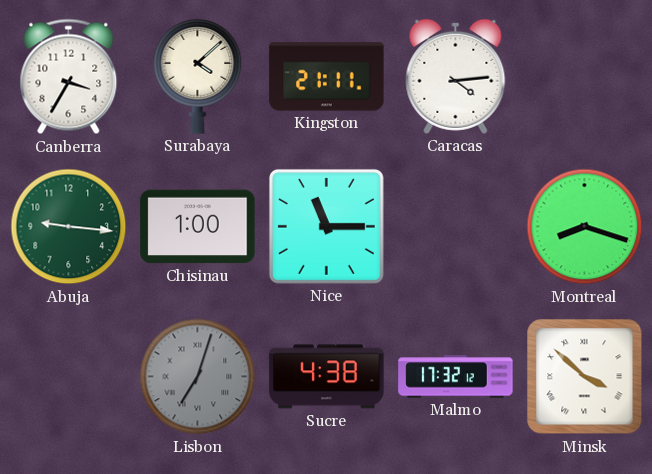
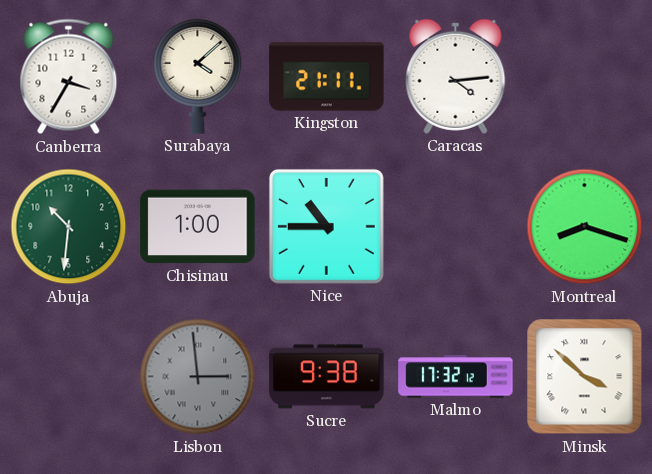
Abuja: 9:16 -> 10:31
Nice: 11:15 -> 10:45
Lisbon: 7:03 -> 2:59
Sucre: 4:38 -> 9:38
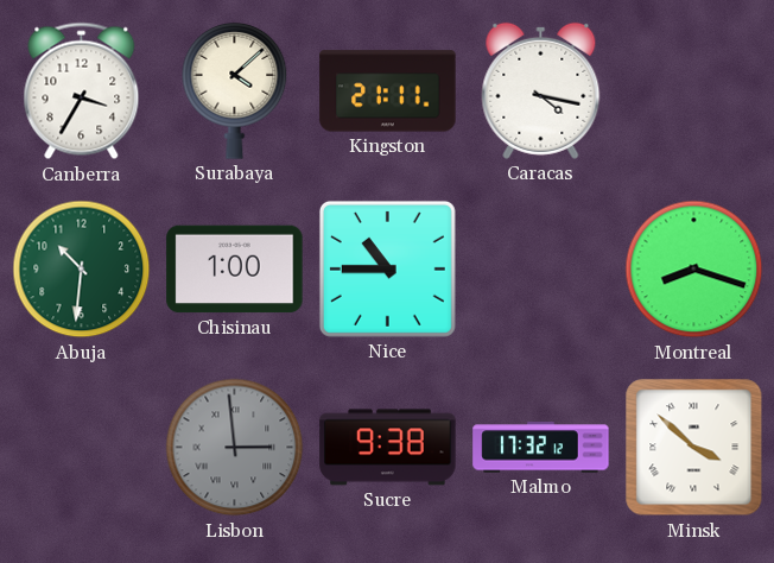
Caracas: 4:14 -> 4:17
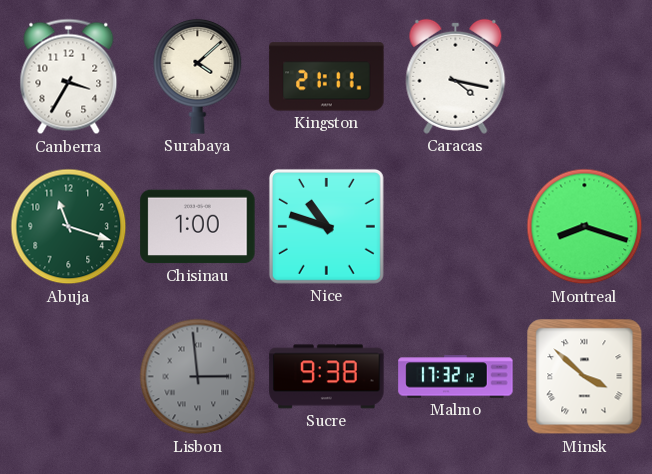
Abuja: 10:31 -> 11:18
Nice: 10:45 -> 10:48
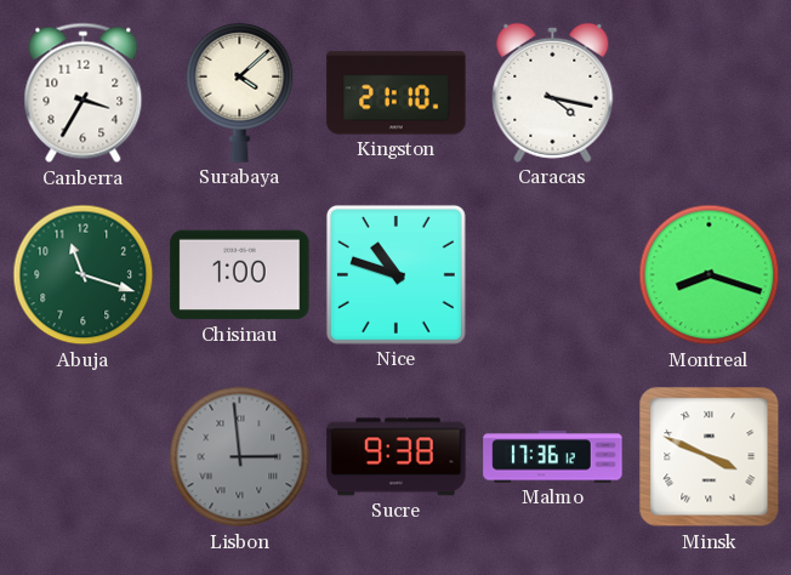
Kingston: 21:11 -> 21:10
Malmo: 17:32 -> 17:36
Minsk: 3:52 -> 3:49
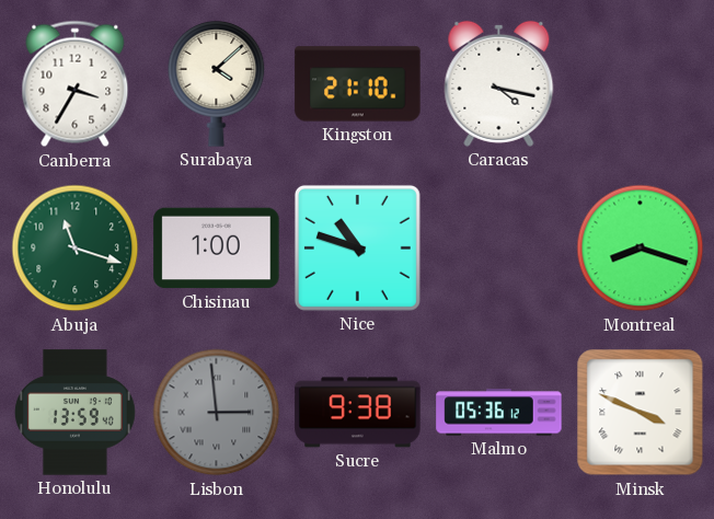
Honolulu: none -> 13:59
Malmo: 17:36 -> 05:36
